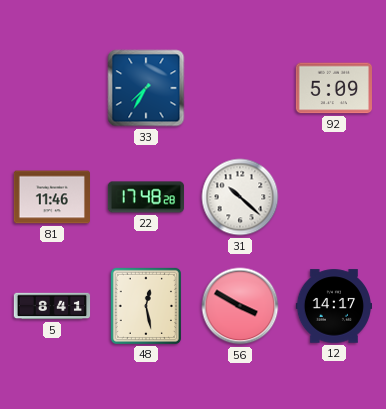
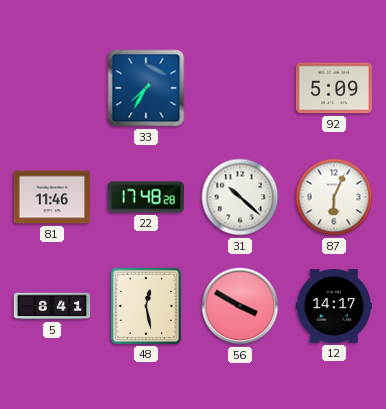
87: none -> 6:04
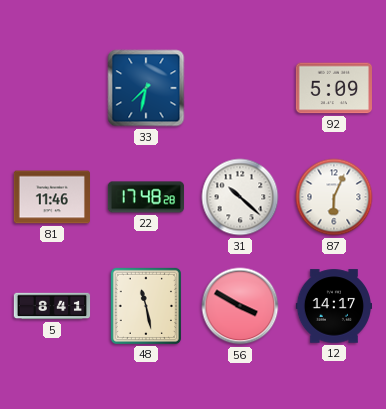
33: 7:35 -> 7:32
48: 12:28 -> 11:28
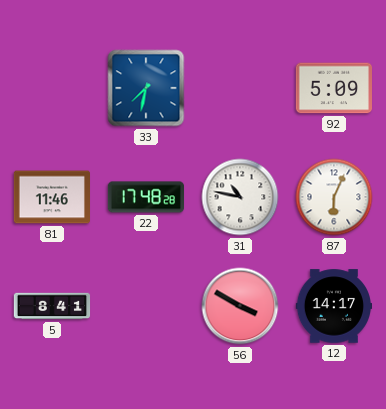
31: 10:22 -> 10:47
48: 11:28 -> none
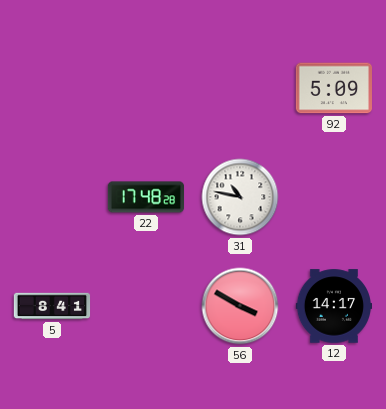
33: 7:32 -> none
81: 11:46 -> none
87: 6:04 -> none
